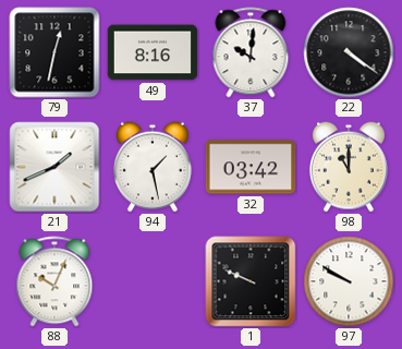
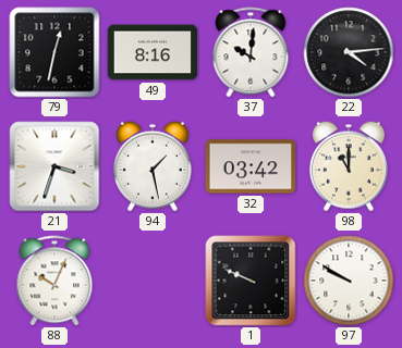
22: 4:21 -> 4:14
21: 1:41 -> 3:33
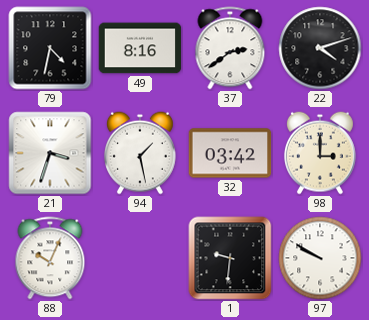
79: 12:32 -> 4:32
37: 10:01 -> 2:39
22: 4:14 -> 4:12
98: 11:00 -> 3:00
1: 9:49 -> 9:31
